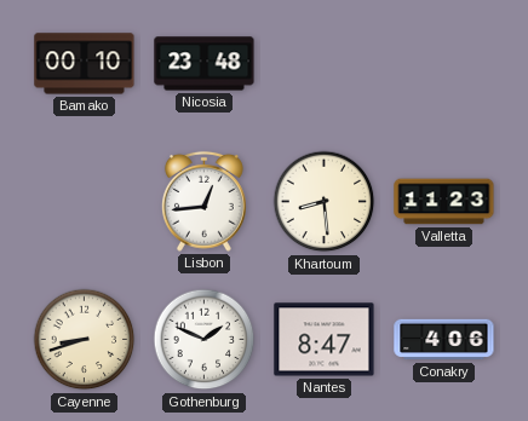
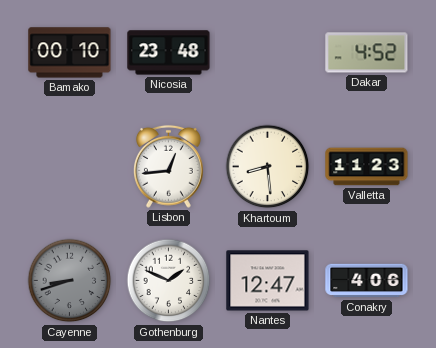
Dakar: none -> 4:52
Cayenne dial: cream -> grey
Nantes: 8:47 -> 12:47
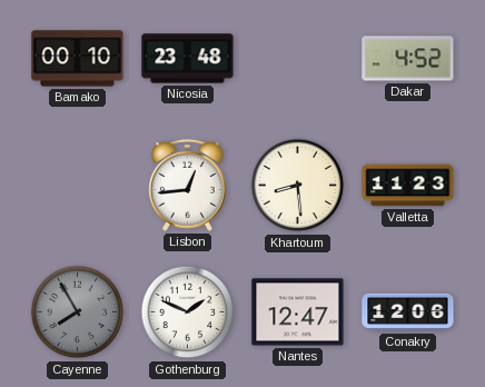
Cayenne: 8:42 -> 7:55
Conakry: 4:06 -> 12:06
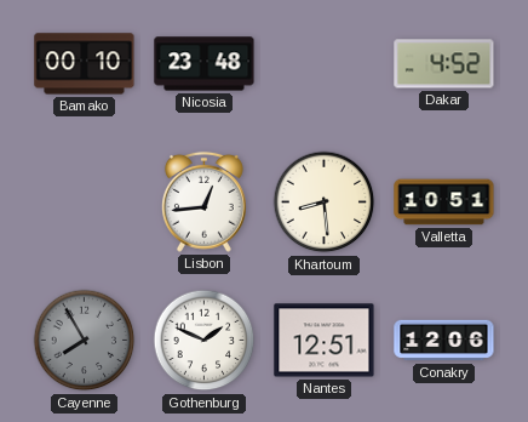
Valletta: 11:23 -> 10:51
Nantes: 12:47 -> 12:51
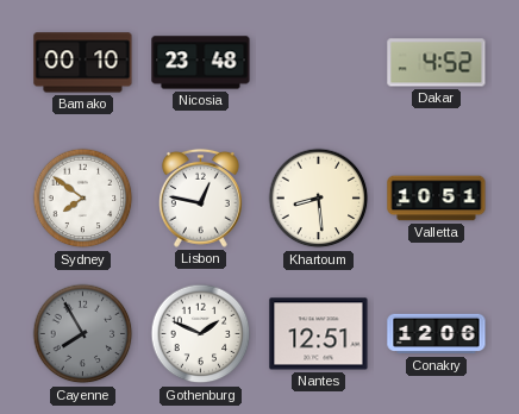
Sydney: none -> 7:51
Lisbon: 12:44 -> 12:47
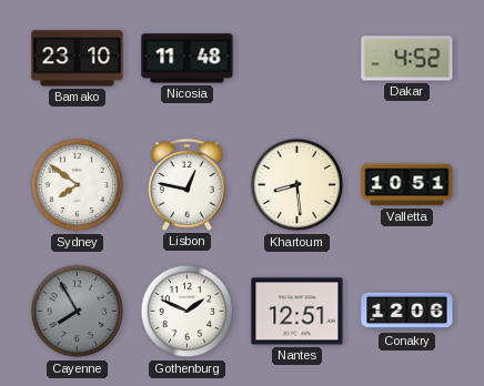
Bamako: 00:10 -> 23:10
Nicosia: 23:48 -> 11:48
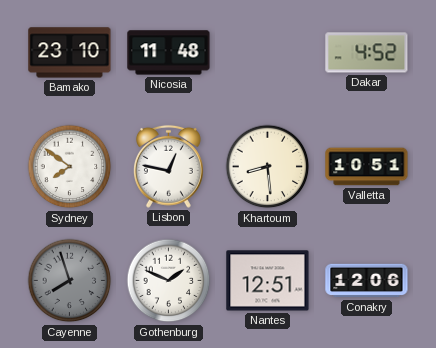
Cayenne: 7:55 -> 7:57
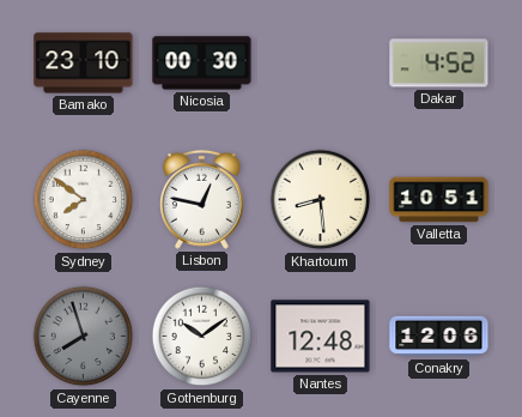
Nicosia: 11:48 -> 00:30
Gothenburg: 1:49 -> 10:09
Nantes: 12:51 -> 12:48
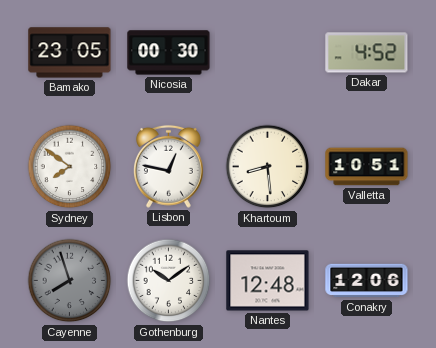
Bamako: 23:10 -> 23:05
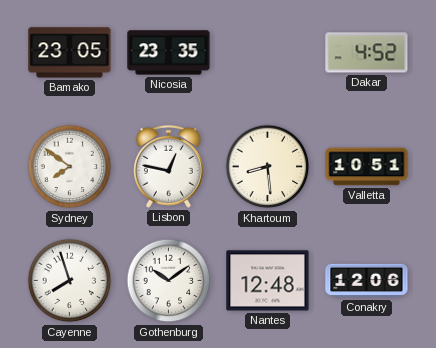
Nicosia: 00:30 -> 23:35
Cayenne dial: grey -> white
